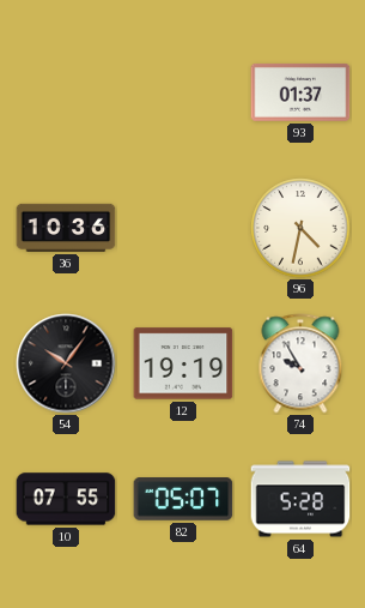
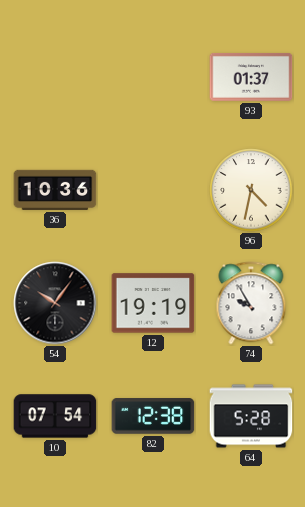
10: 07:55 -> 07:54
82: 05:07 -> 12:38
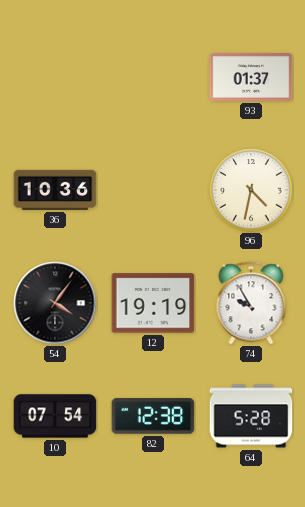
54: 10:06 -> 4:06
